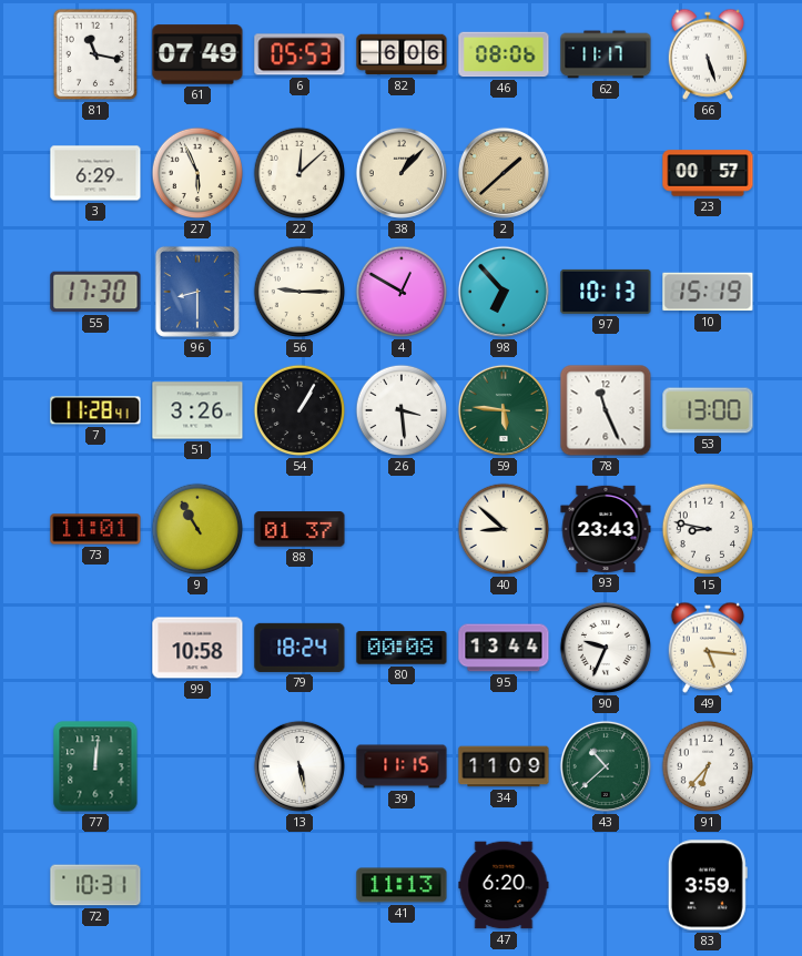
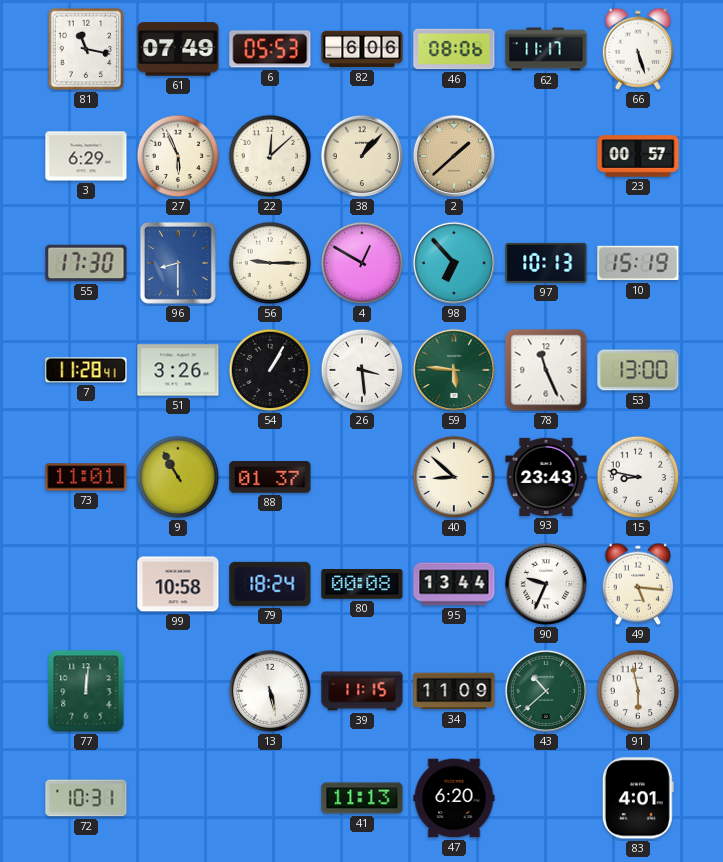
91: 6:37 -> 5:58
83: 3:59 -> 4:01
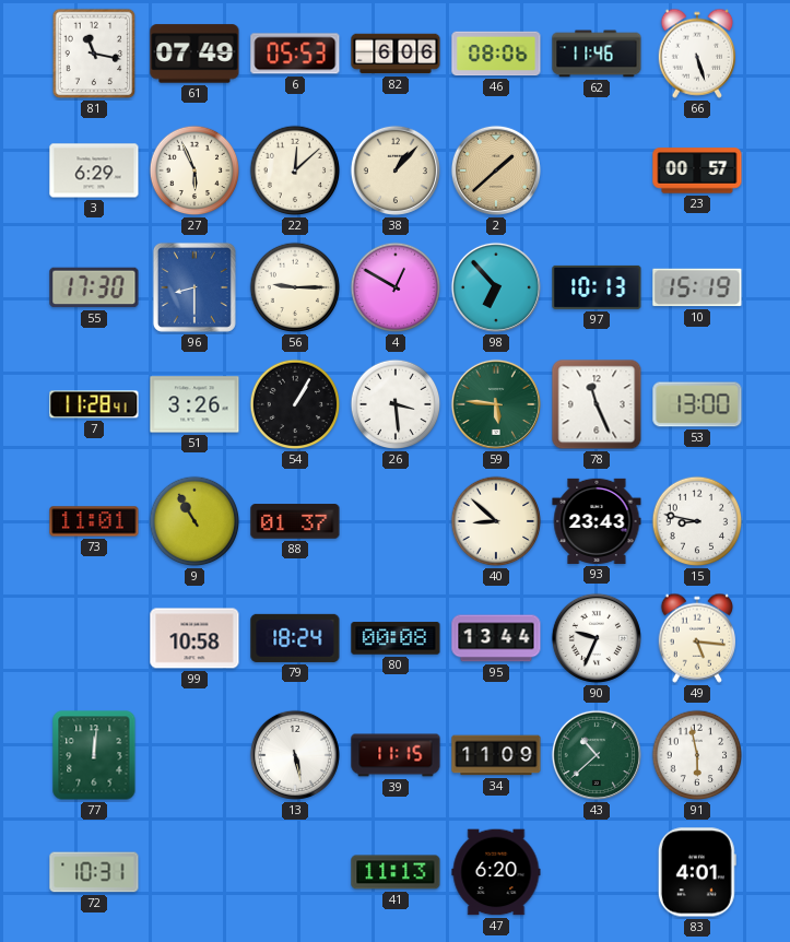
62: 11:17 -> 11:46
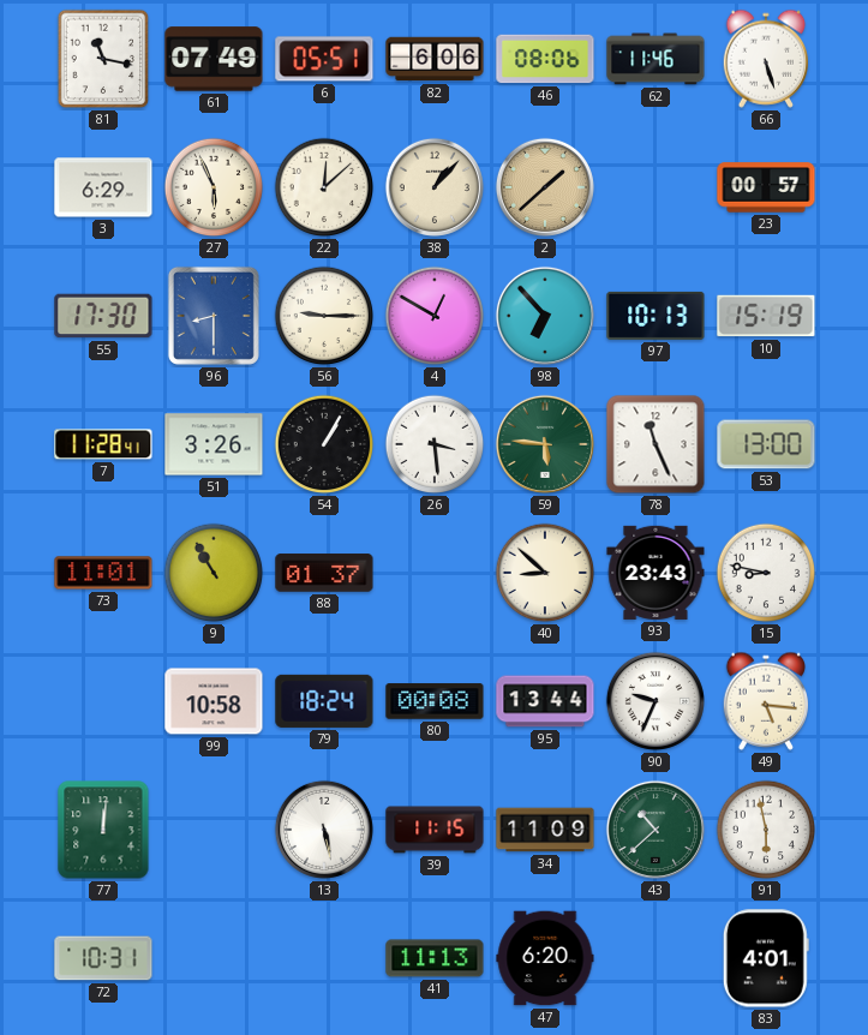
6: 05:53 -> 05:51
